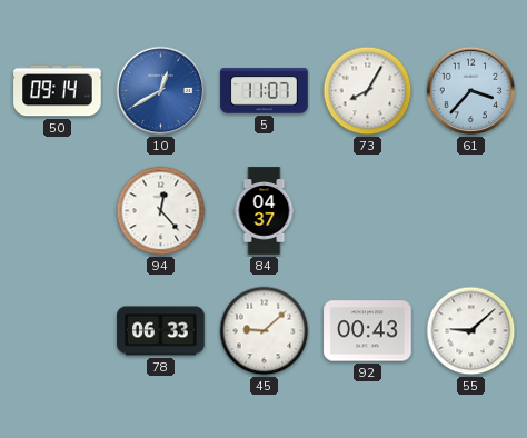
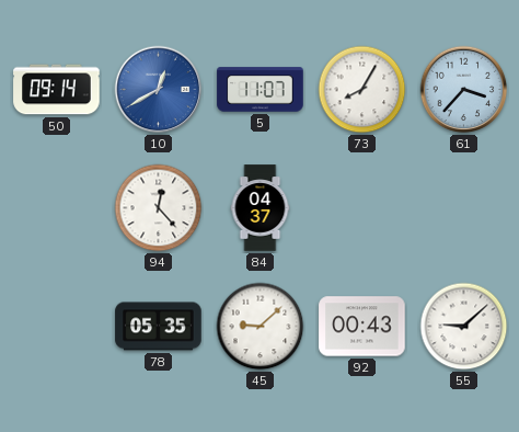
78: 06:33 -> 05:35
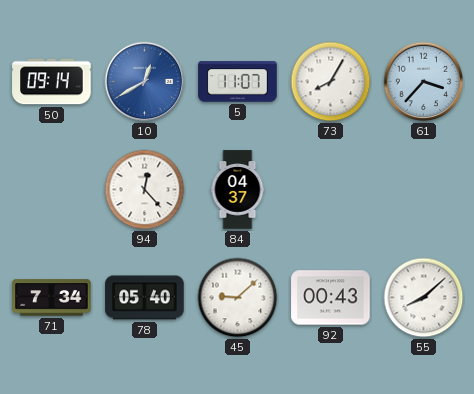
71: none -> 7:34
78: 05:35 -> 05:40
55: 9:08 -> 8:08
